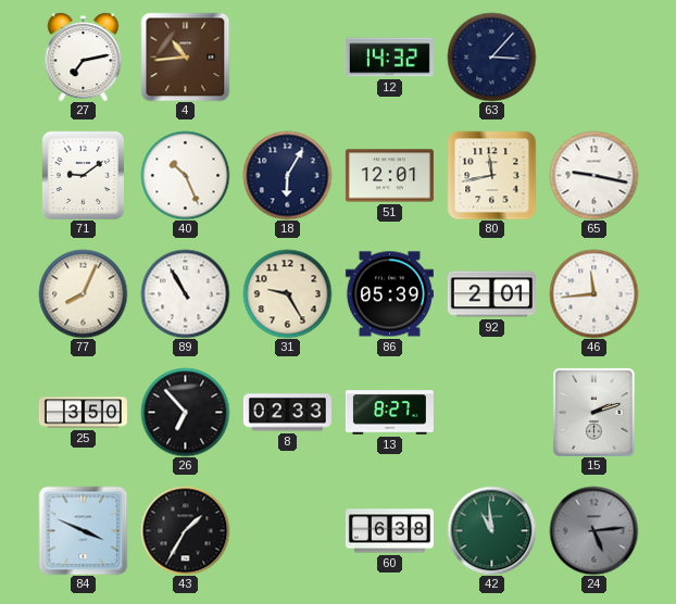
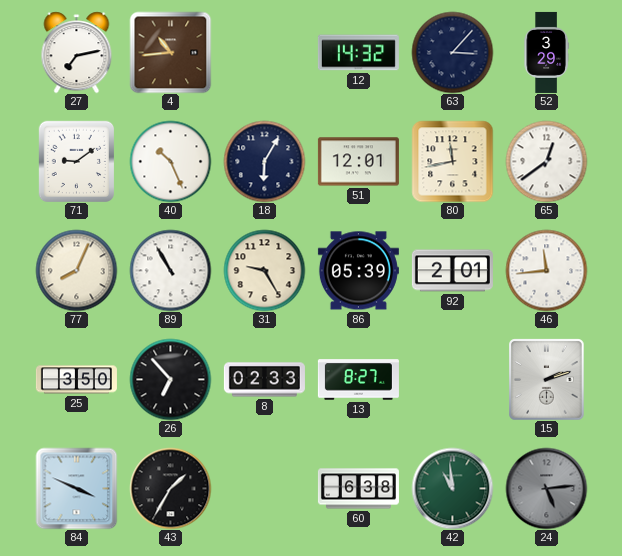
52: none -> 3:29
65: 9:17 -> 12:39
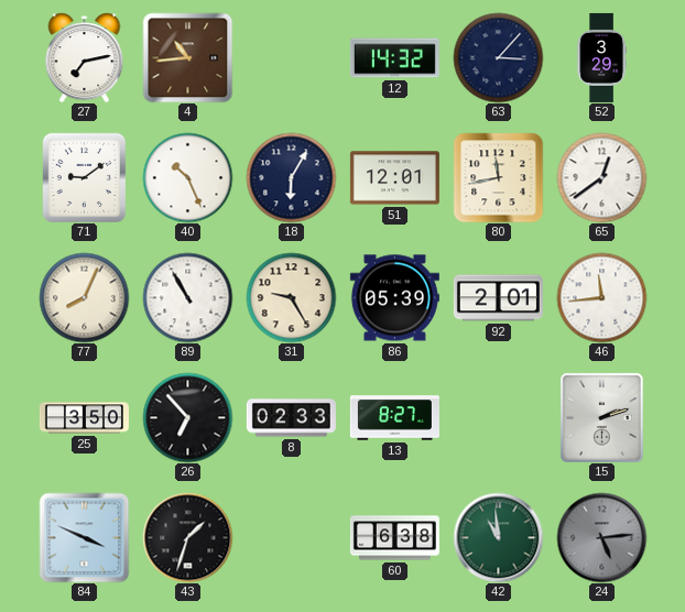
43: 1:35 -> 1:33
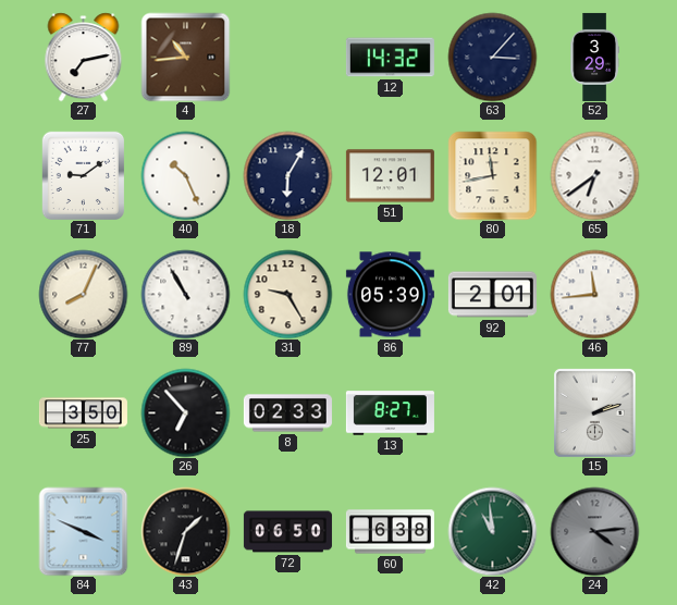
65: 12:39 -> 6:39
72: none -> 06:50
24: 5:14 -> 4:14
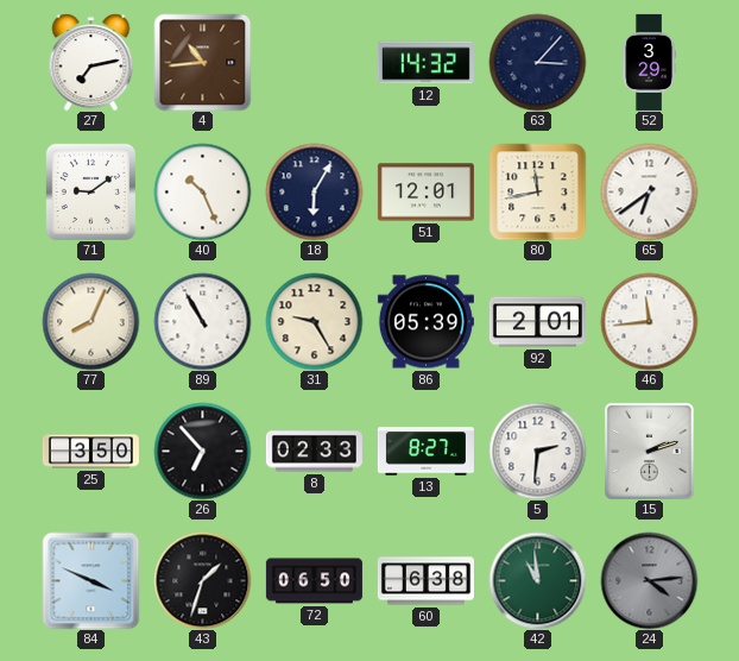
5: none -> 2:31
